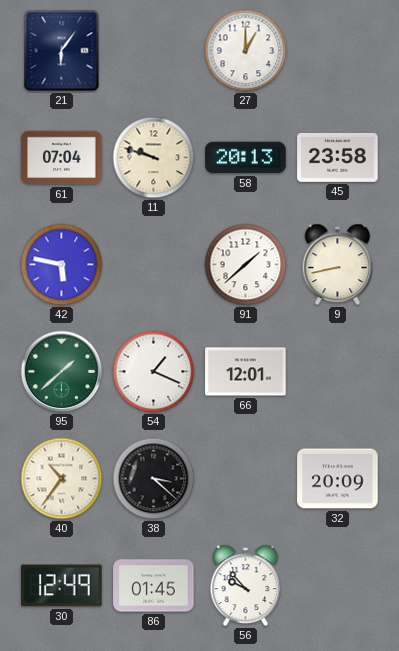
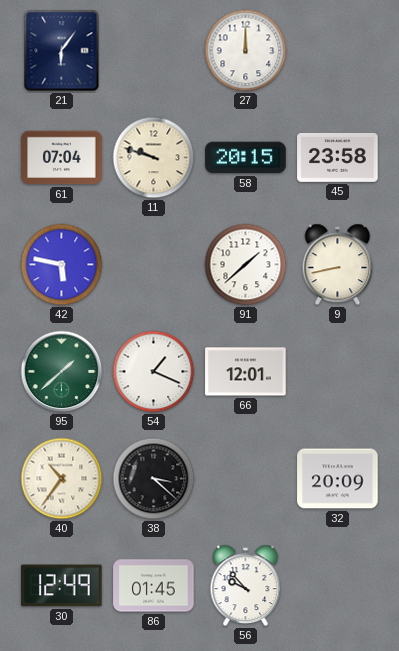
27: 1:00 -> 12:00
58: 20:13 -> 20:15
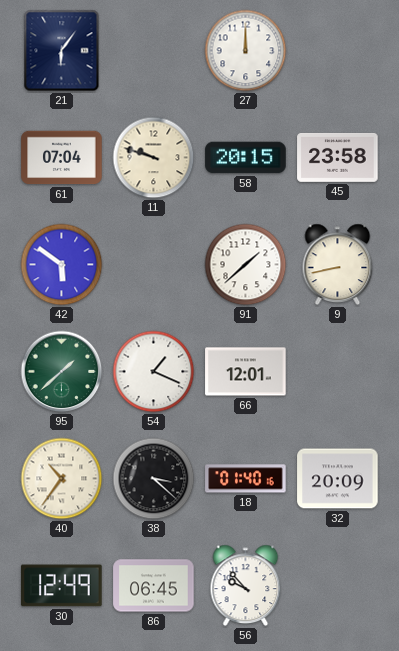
42: 5:47 -> 5:51
18: none -> 01:40
86: 01:45 -> 06:45
